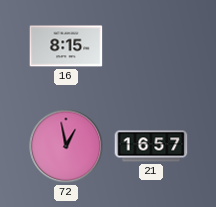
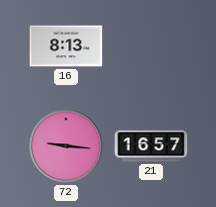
16: 8:15 -> 8:13
72: 12:58 -> 9:16
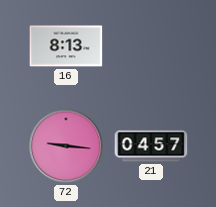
21: 16:57 -> 04:57
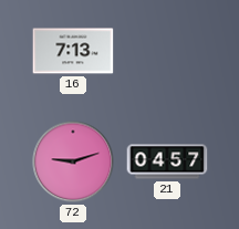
16: 8:13 -> 7:13
72: 9:16 -> 9:12
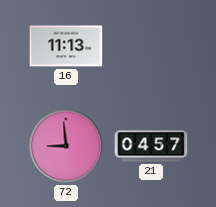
16: 7:13 -> 11:13
72: 9:12 -> 8:59
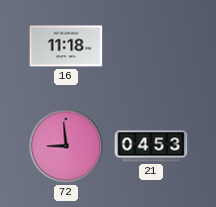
16: 11:13 -> 11:18
21: 04:57 -> 04:53
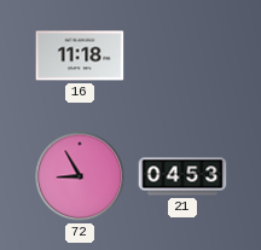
72: 8:59 -> 8:55
